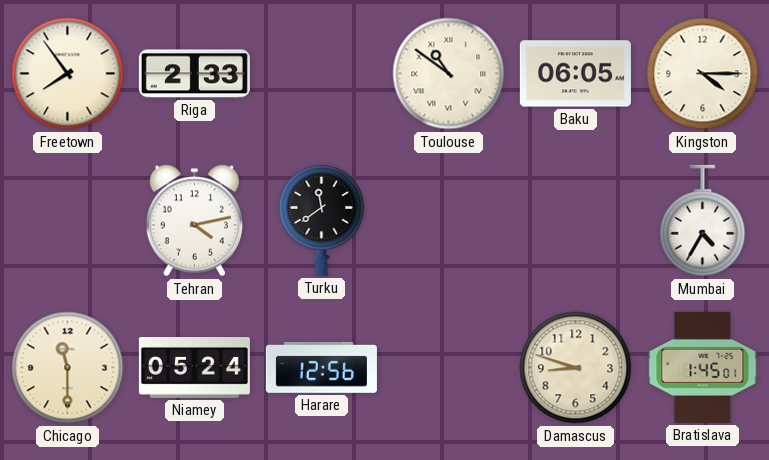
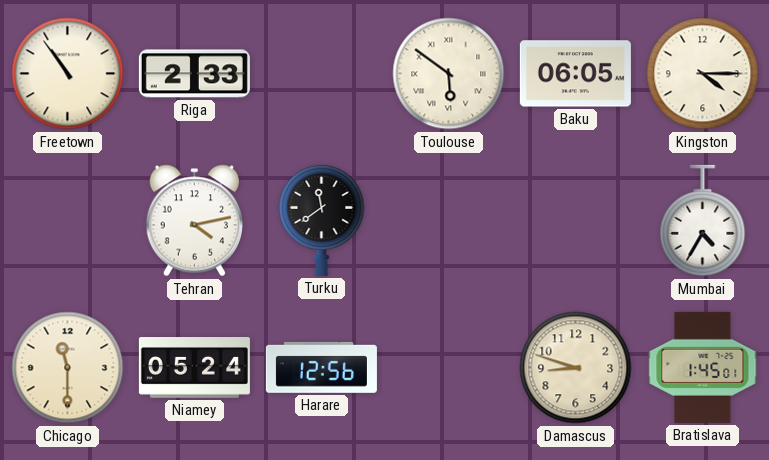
Freetown: 7:54 -> 10:54
Toulouse: 10:51 -> 5:51
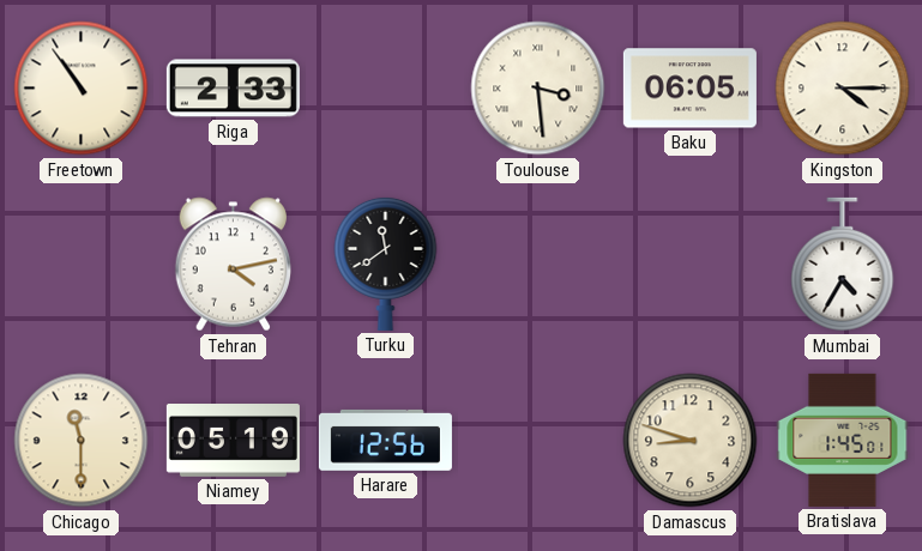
Toulouse: 5:51 -> 3:29
Niamey: 05:24 -> 05:19
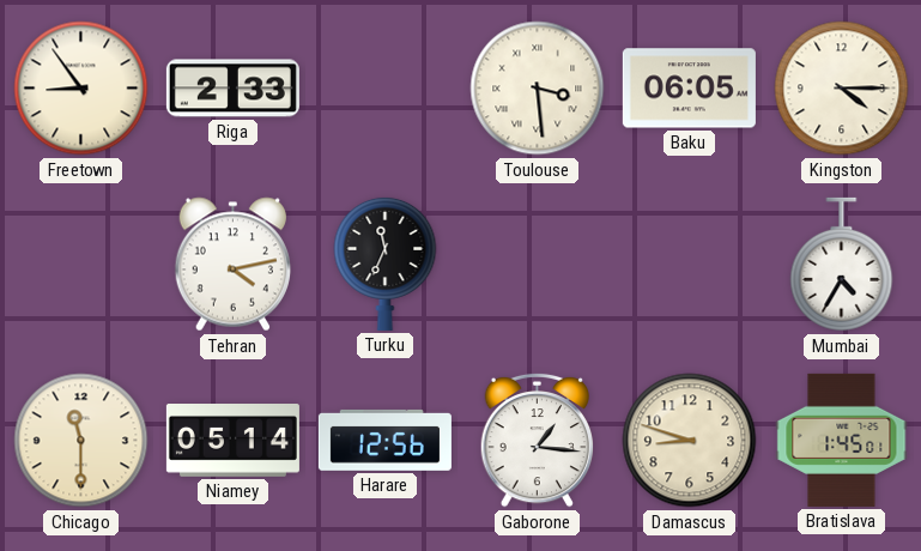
Freetown: 10:54 -> 8:54
Turku: 11:39 -> 11:34
Niamey: 05:19 -> 05:14
Gaborone: none -> 1:16
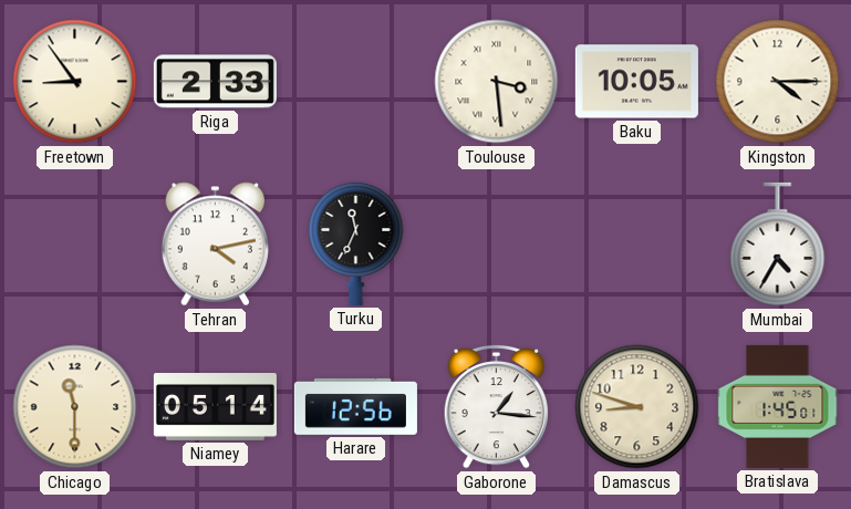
Baku: 06:05 -> 10:05
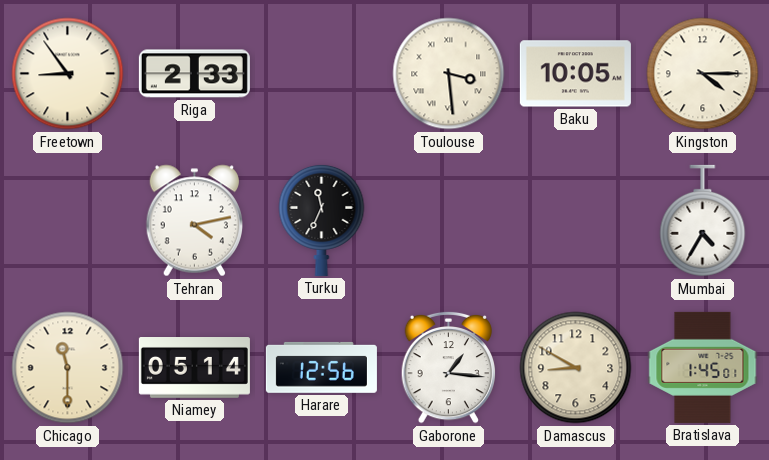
Damascus: 8:48 -> 8:50
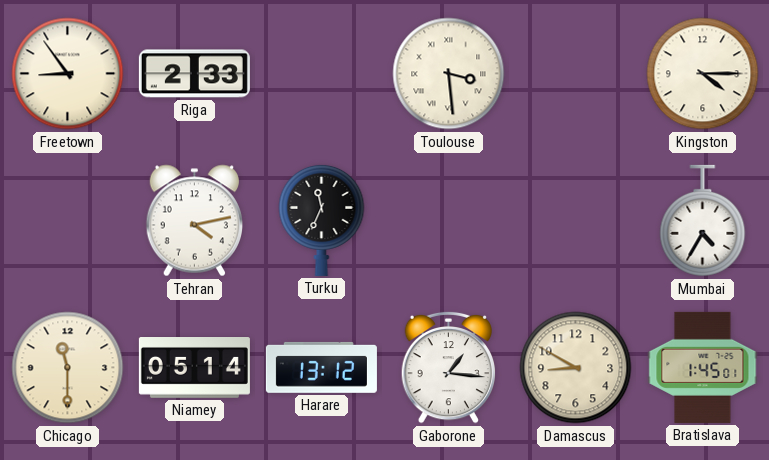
Baku: 10:05 -> none
Harare: 12:56 -> 13:12
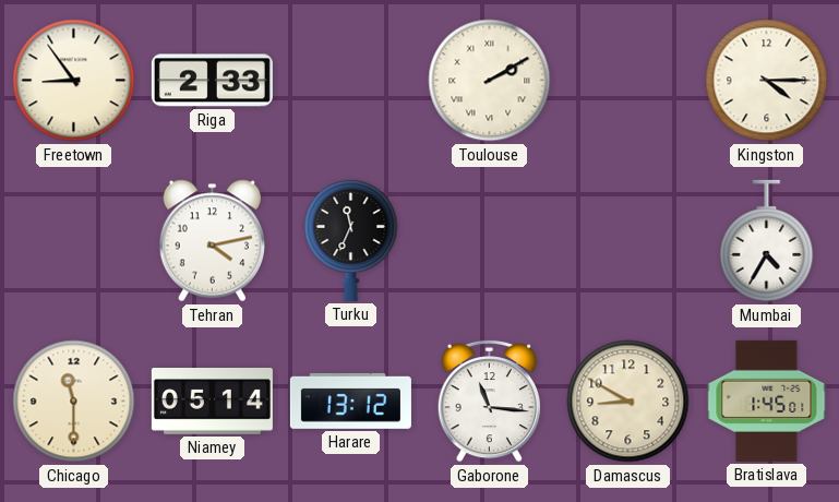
Toulouse: 3:29 -> 2:10
Gaborone: 1:16 -> 11:16
